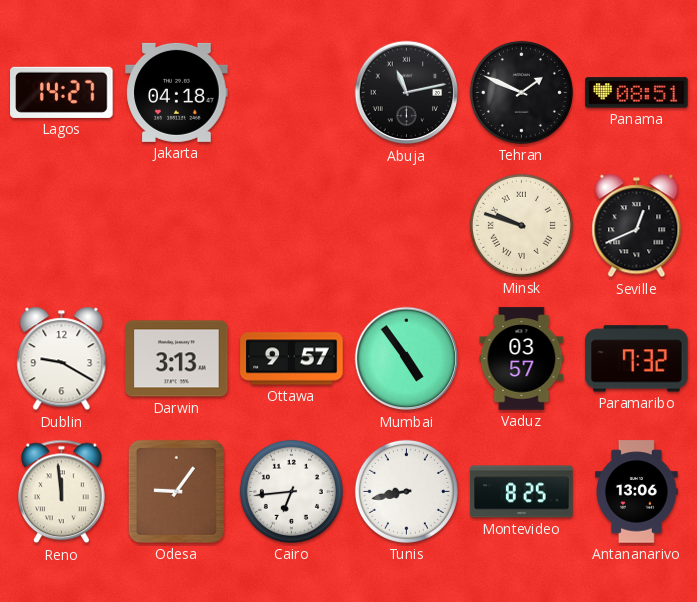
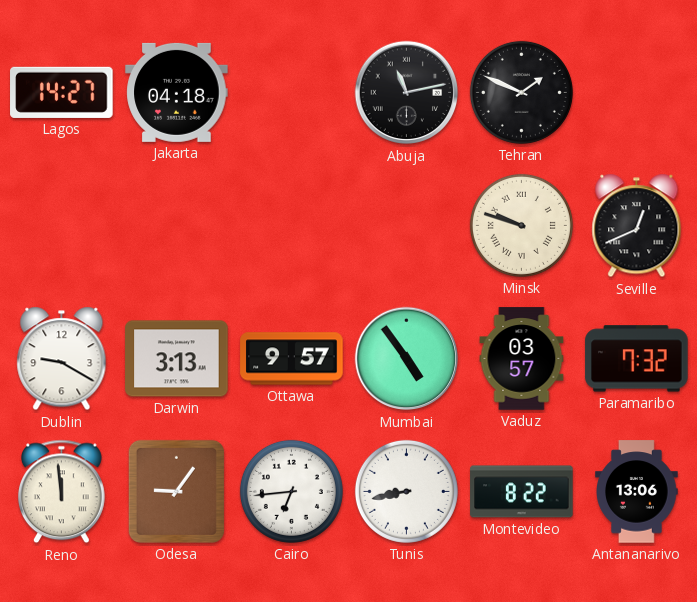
Panama: 08:51 -> none
Montevideo: 8:25 -> 8:22
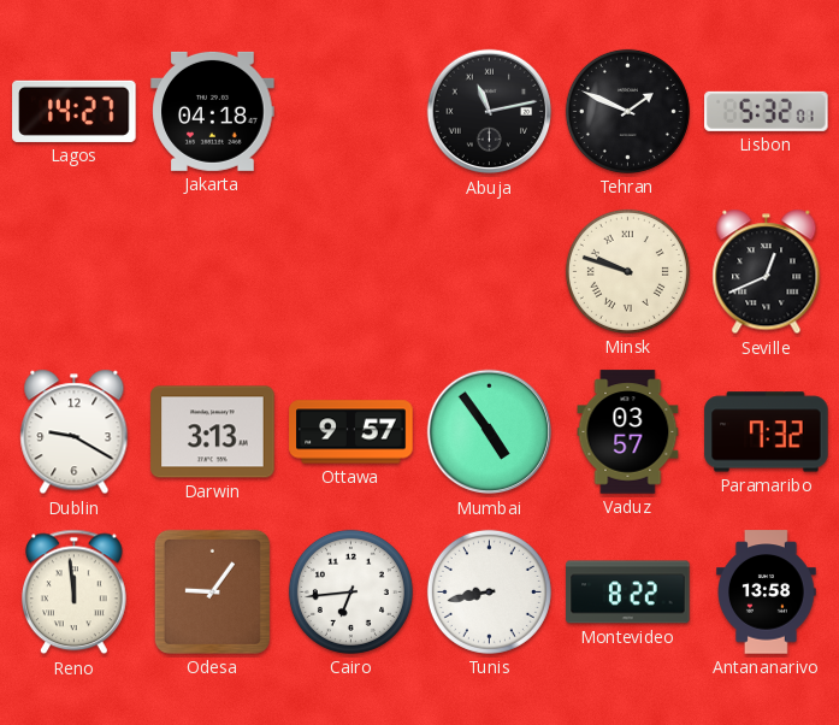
Lisbon: none -> 5:32
Antananarivo: 13:06 -> 13:58
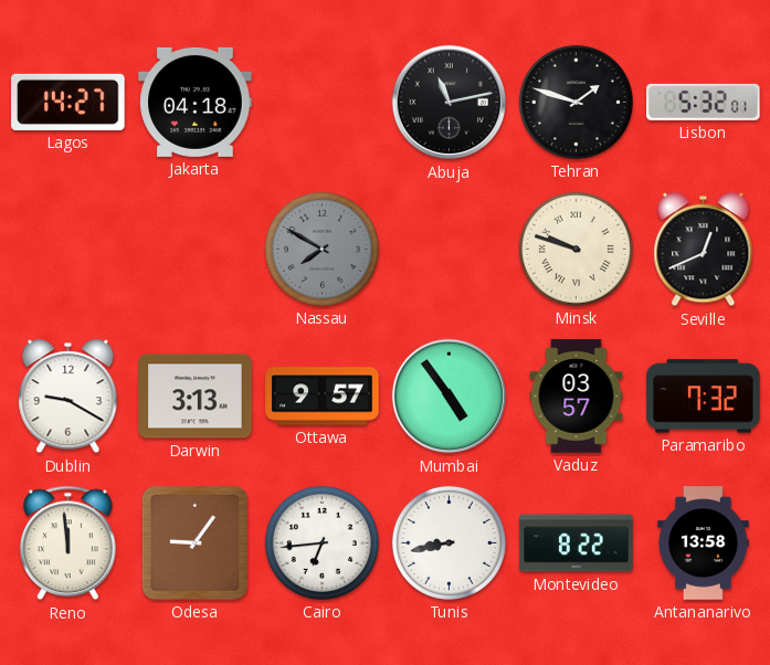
Tehran: 1:49 -> 1:48
Nassau: none -> 7:50
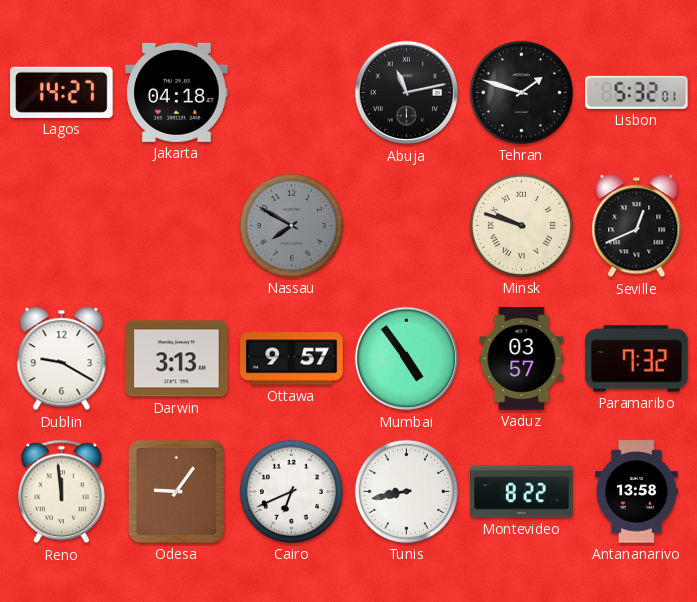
Cairo: 6:44 -> 6:41
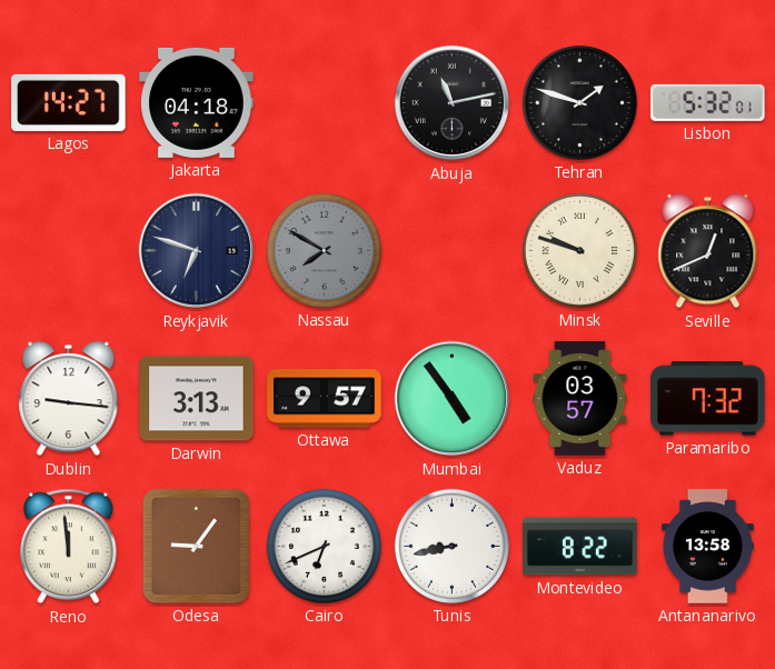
Reykjavik: none -> 6:48
Dublin: 9:20 -> 9:16
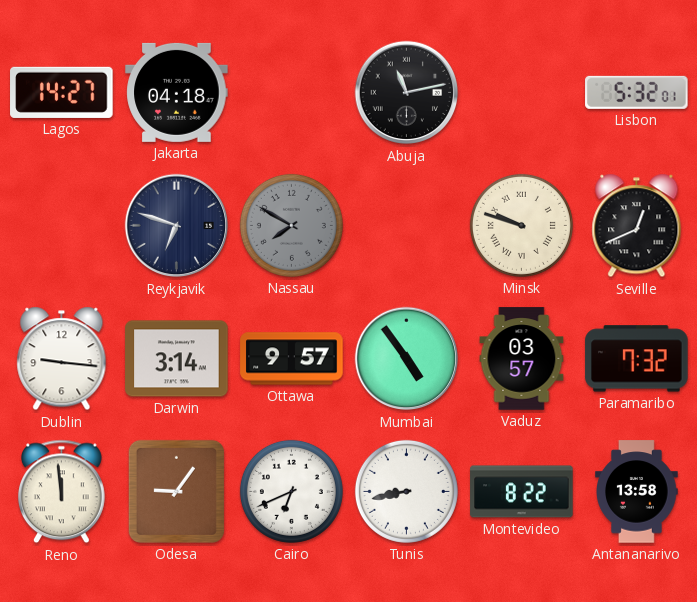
Tehran: 1:48 -> none
Darwin: 3:13 -> 3:14
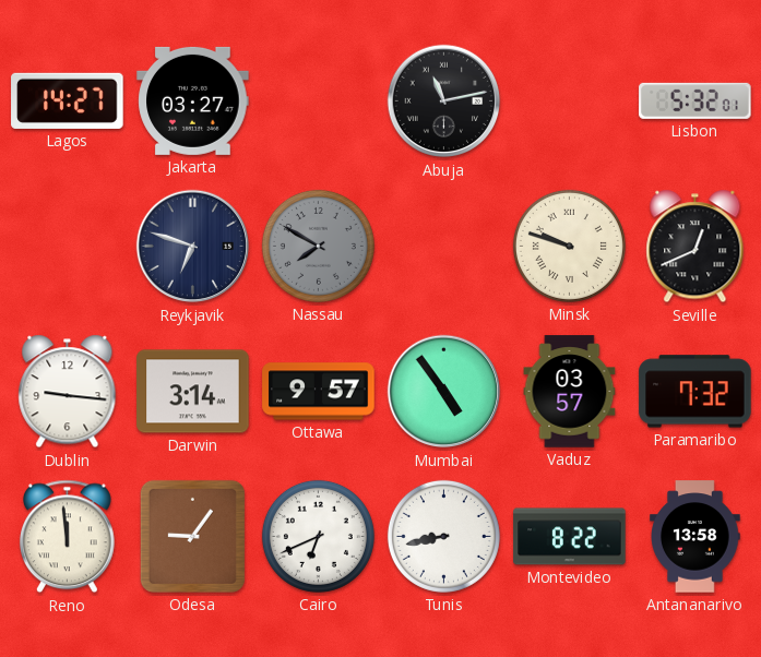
Jakarta: 04:18 -> 03:27
